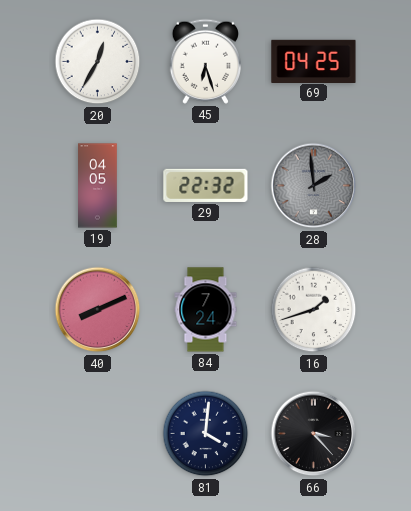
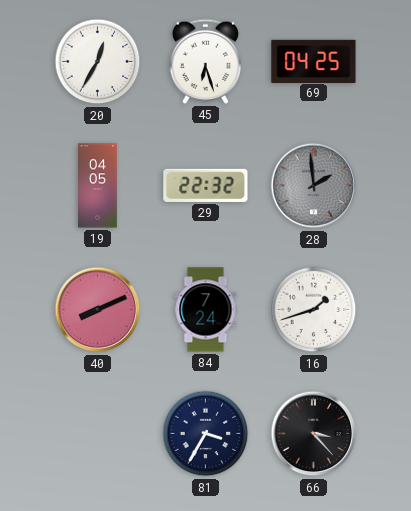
81: 4:01 -> 3:35
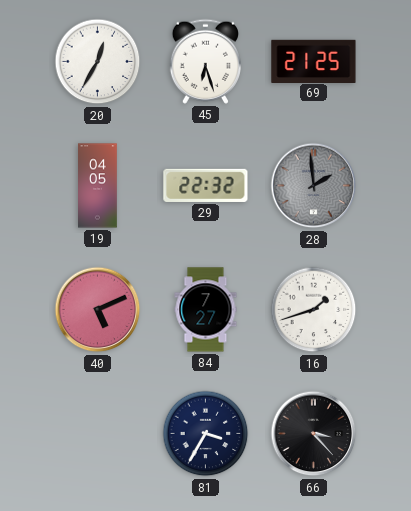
69: 04:25 -> 21:25
40: 8:11 -> 5:11
84: 7:24 -> 7:27
